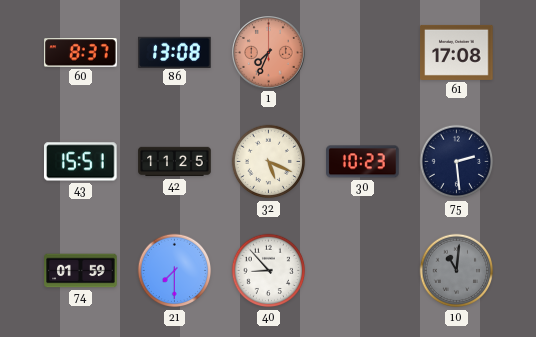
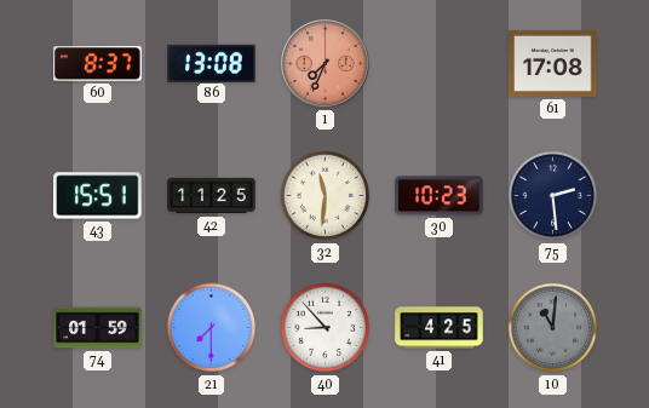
32: 5:19 -> 11:31
41: none -> 4:25
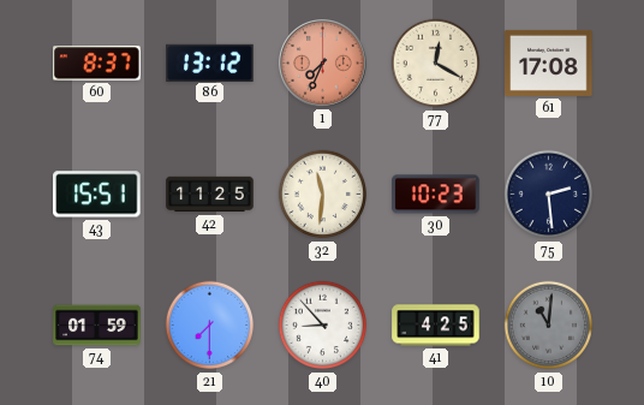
86: 13:08 -> 13:12
77: none -> 12:20
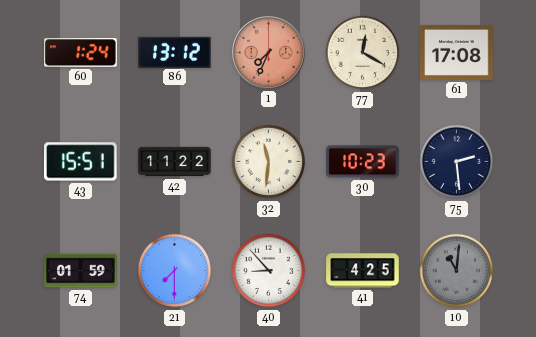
60: 8:37 -> 1:24
42: 11:25 -> 11:22
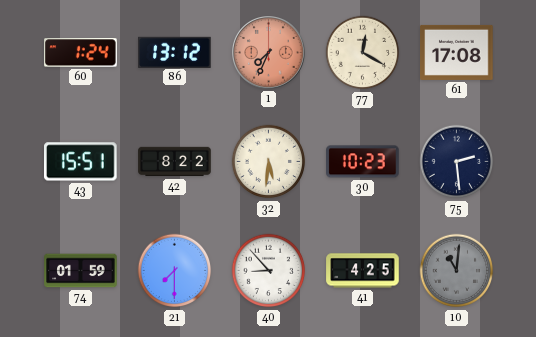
42: 11:22 -> 8:22
32: 11:31 -> 5:31
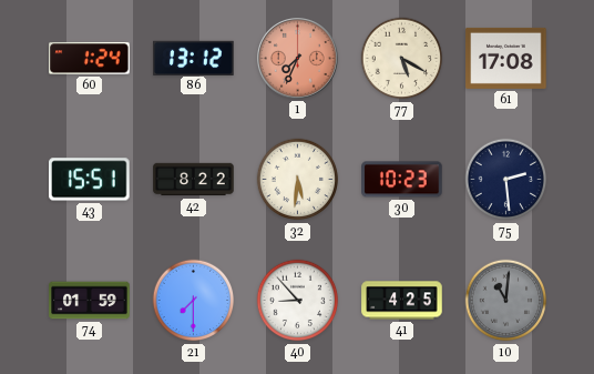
77: 12:20 -> 5:20
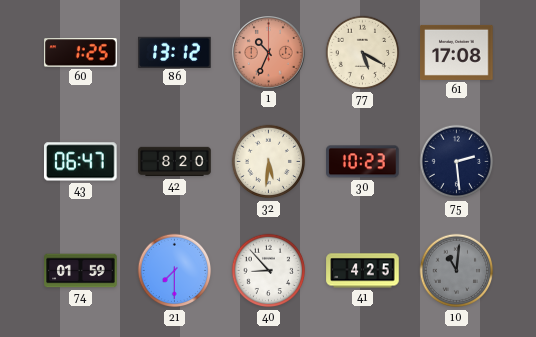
60: 1:24 -> 1:25
1: 7:34 -> 10:34
43: 15:51 -> 06:47
42: 8:22 -> 8:20
